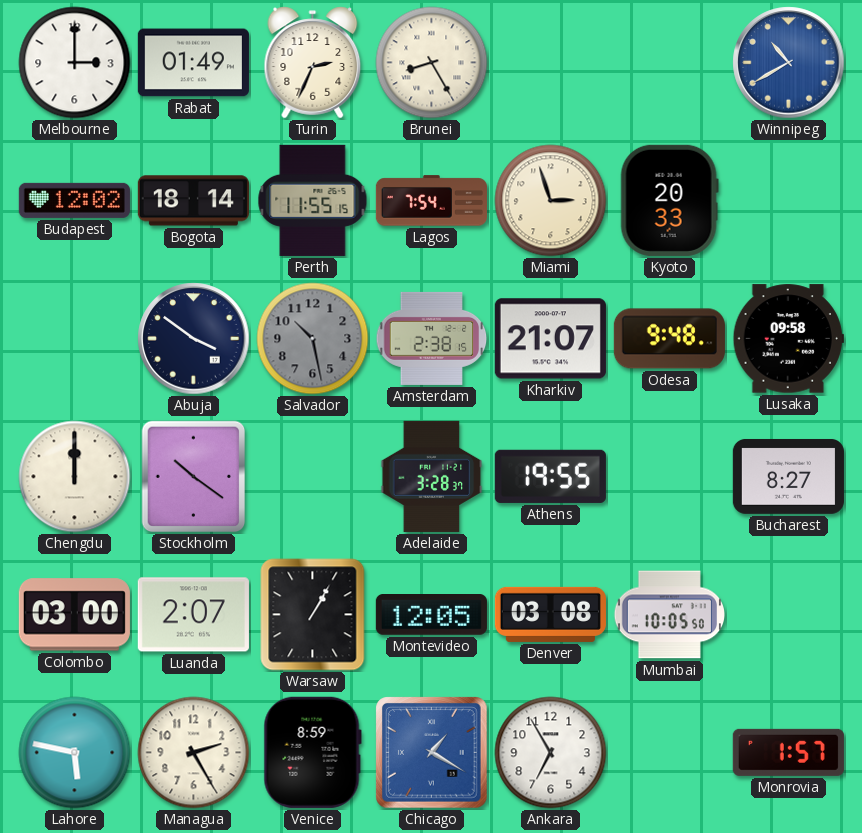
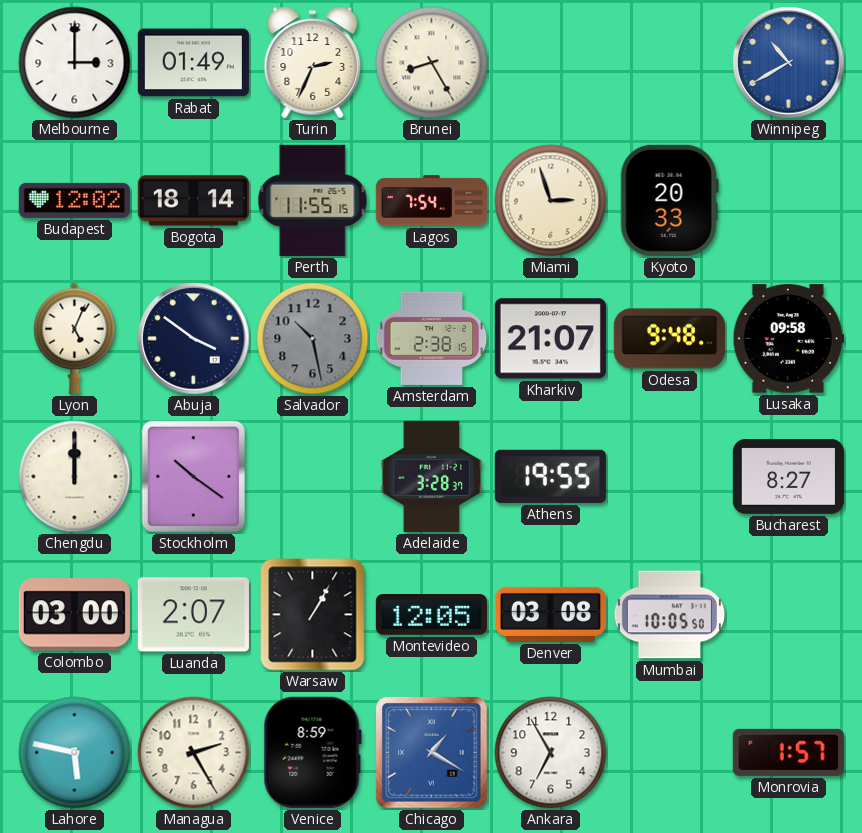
Lyon: none -> 5:04
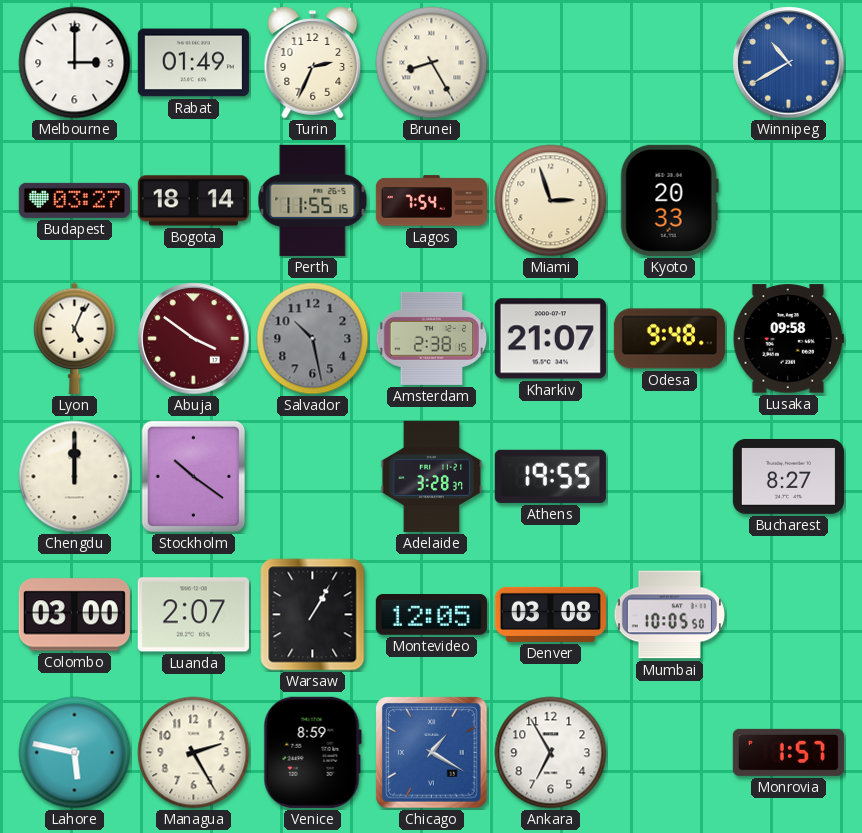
Budapest: 12:02 -> 03:27
Abuja dial: navy -> burgundy
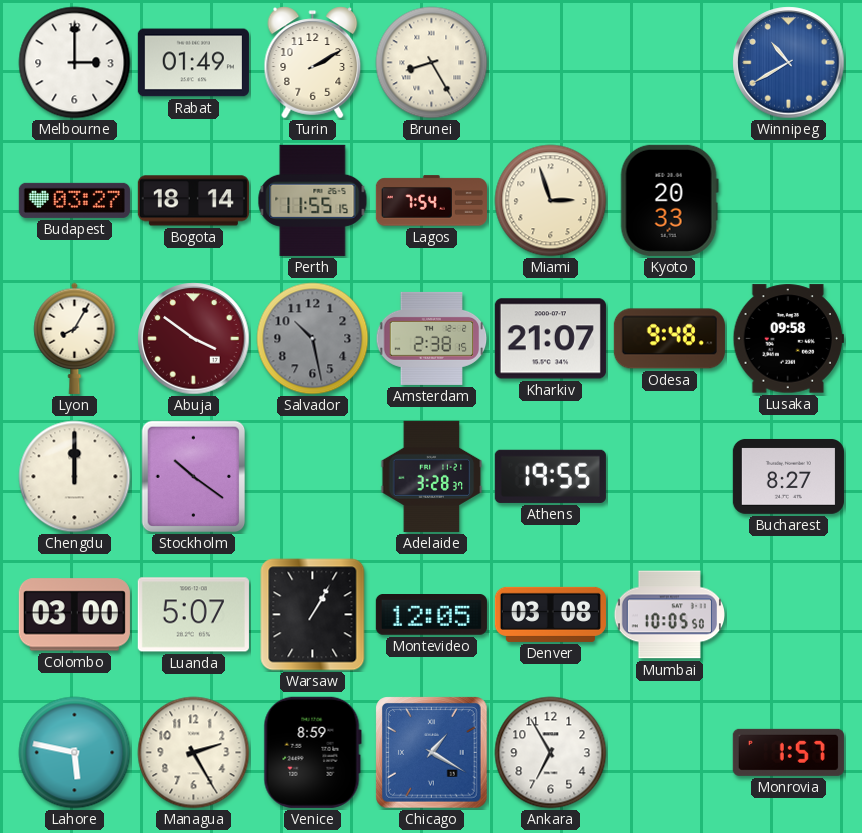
Turin: 2:34 -> 2:10
Lyon: 5:04 -> 8:05
Luanda: 2:07 -> 5:07
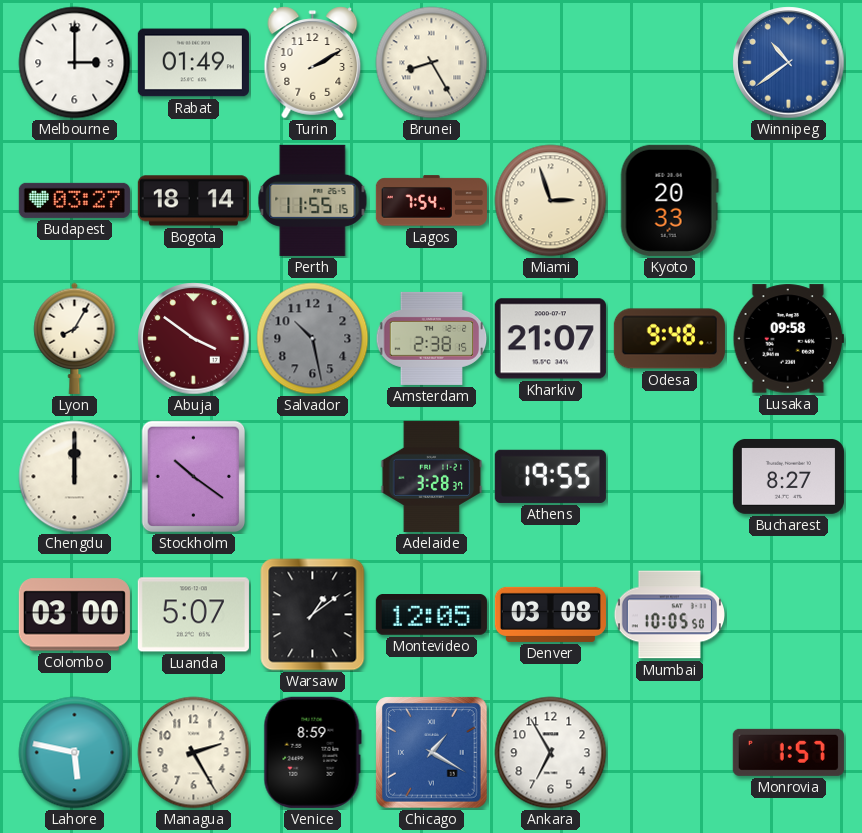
Winnipeg: 10:40 -> 10:39
Warsaw: 1:05 -> 1:09
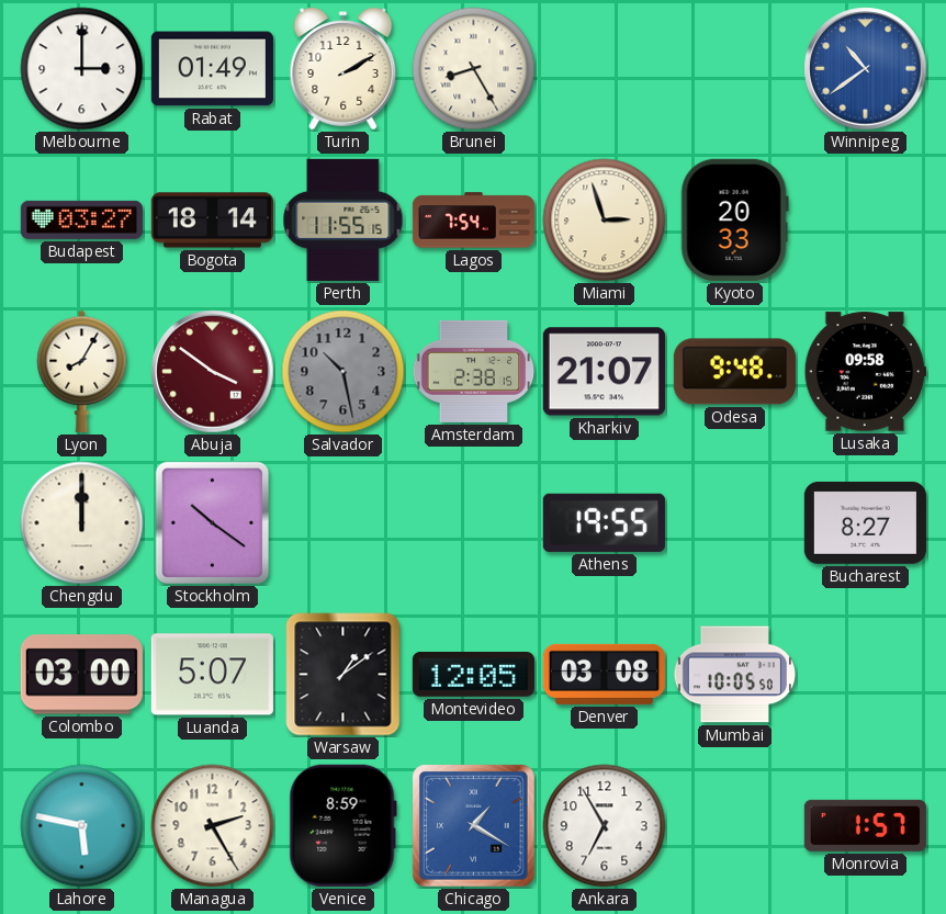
Adelaide: 3:28 -> none
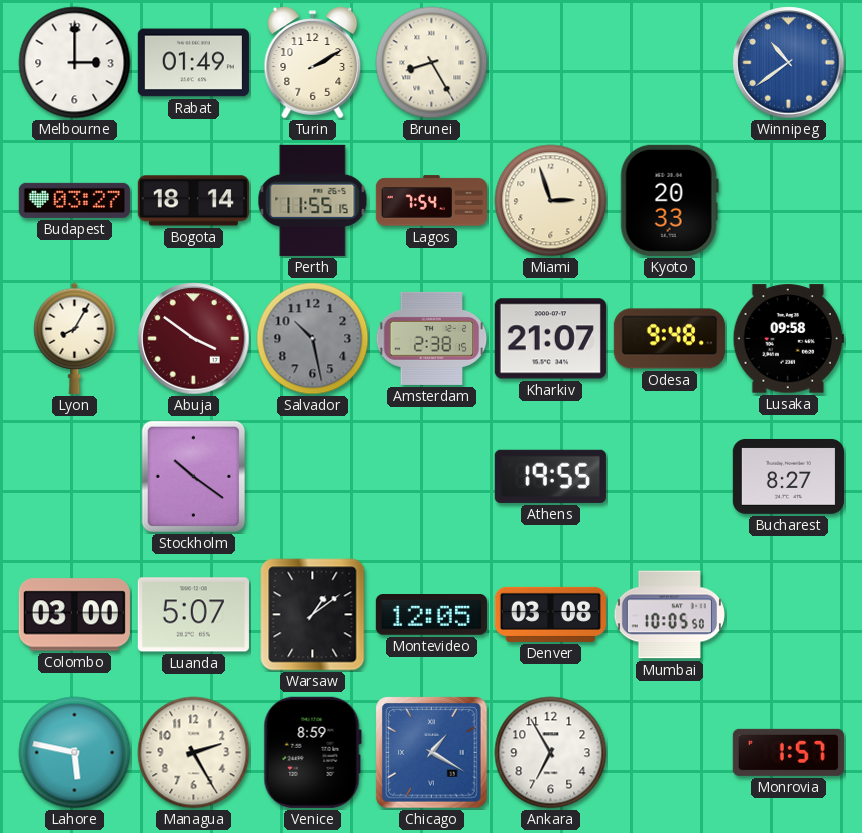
Chengdu: 12:00 -> none
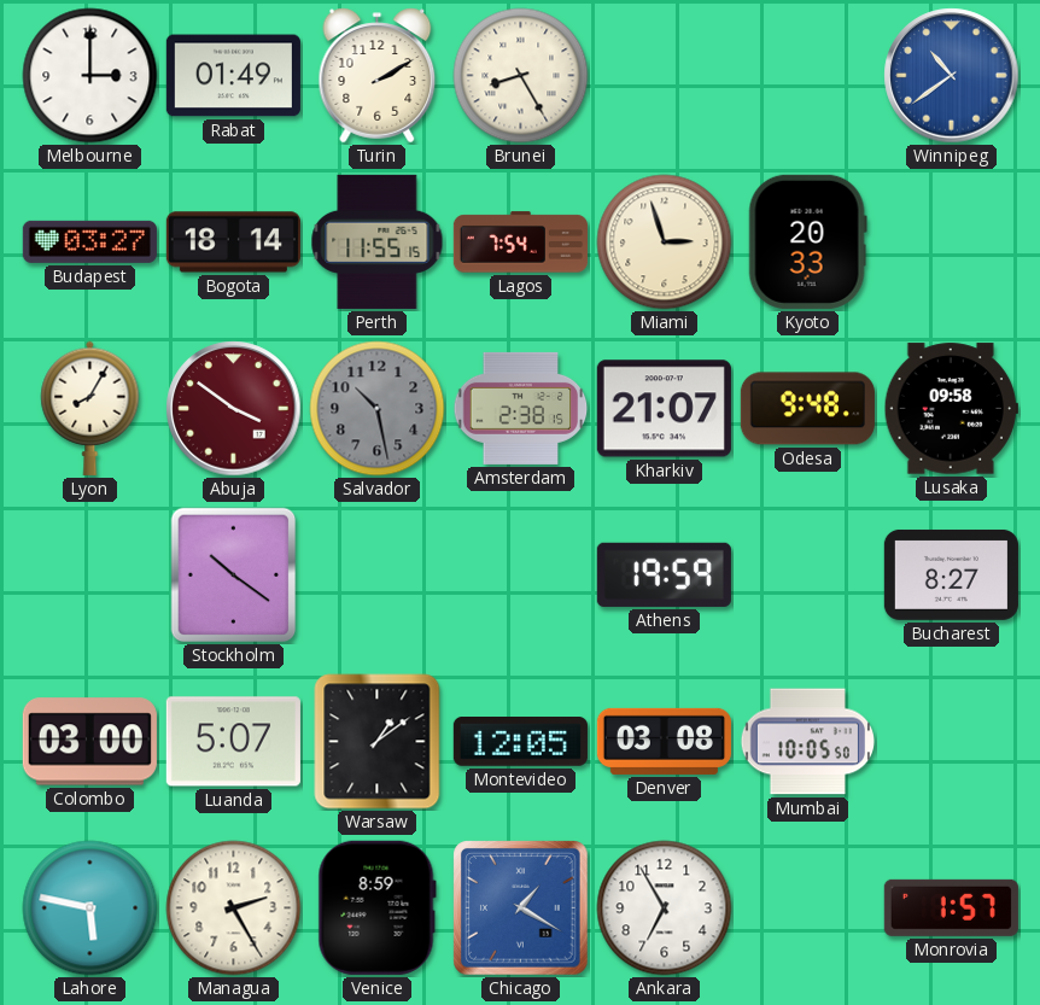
Athens: 19:55 -> 19:59
